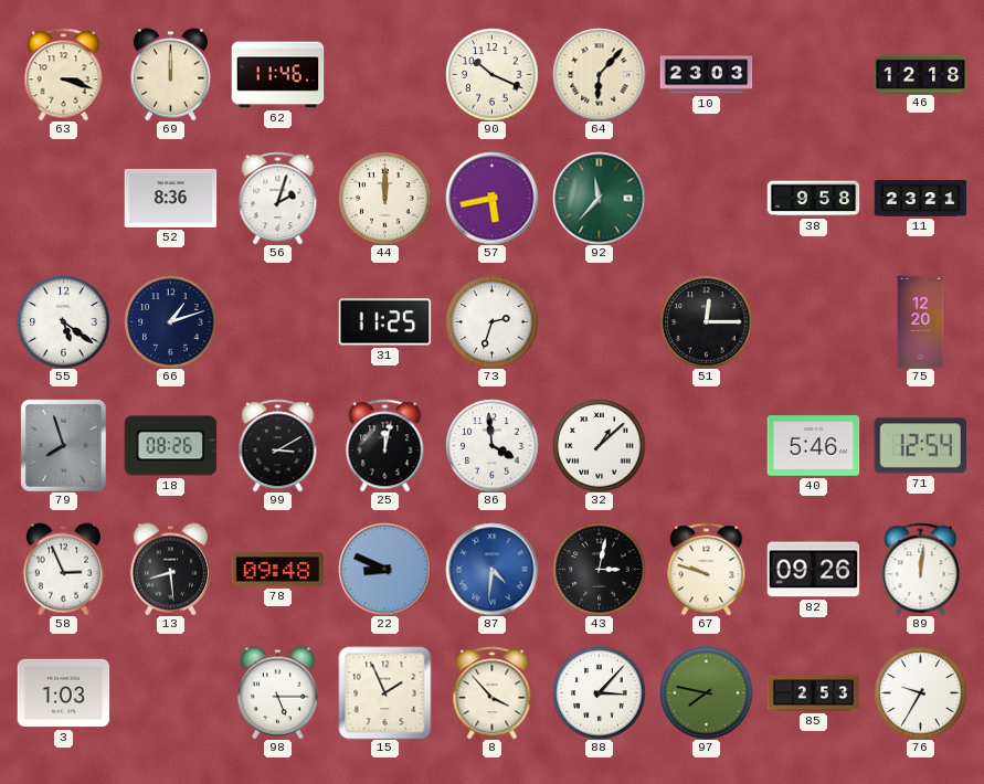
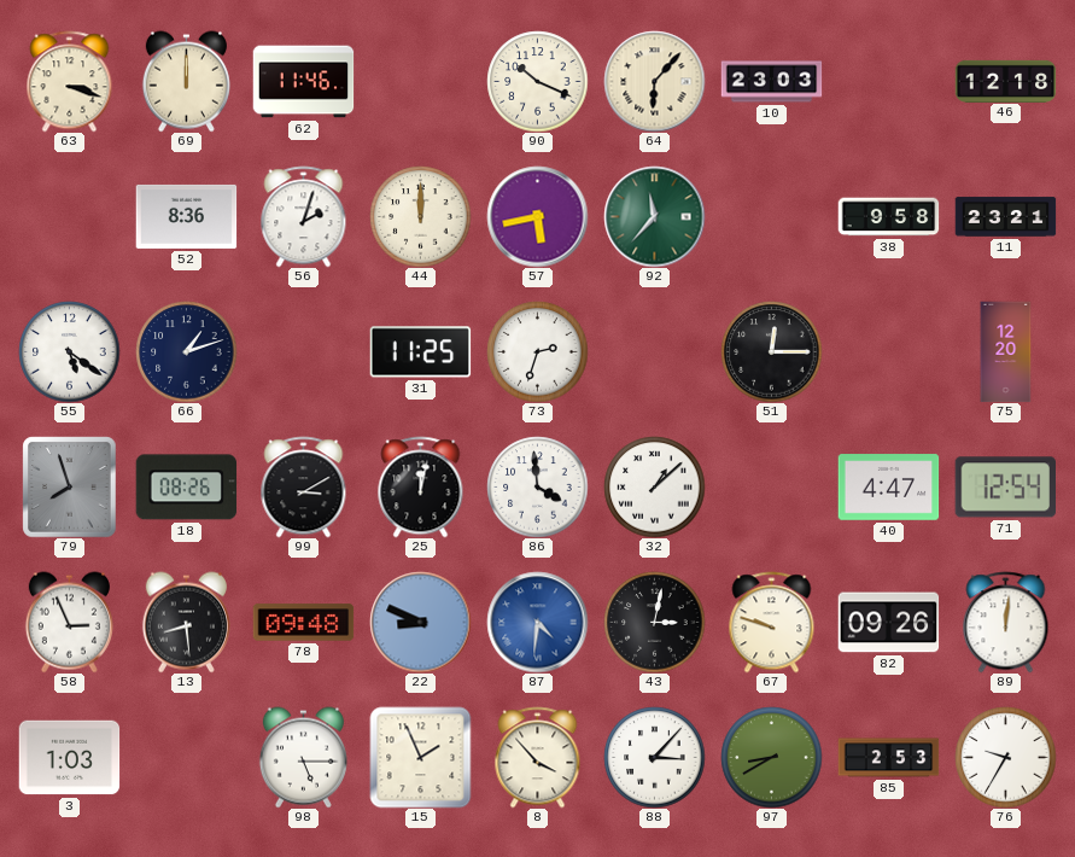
40: 5:46 -> 4:47
97: 7:47 -> 8:40
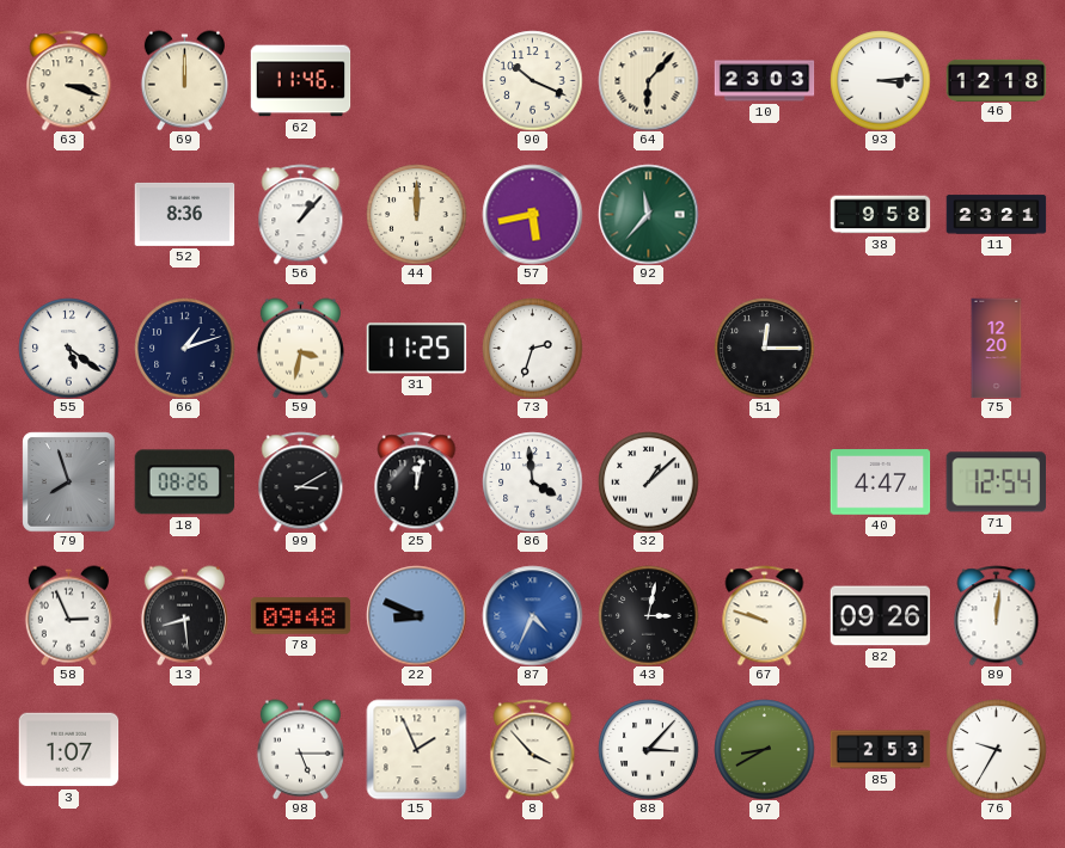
93: none -> 3:14
56: 2:03 -> 1:07
59: none -> 3:32
87: 4:31 -> 4:34
3: 1:03 -> 1:07
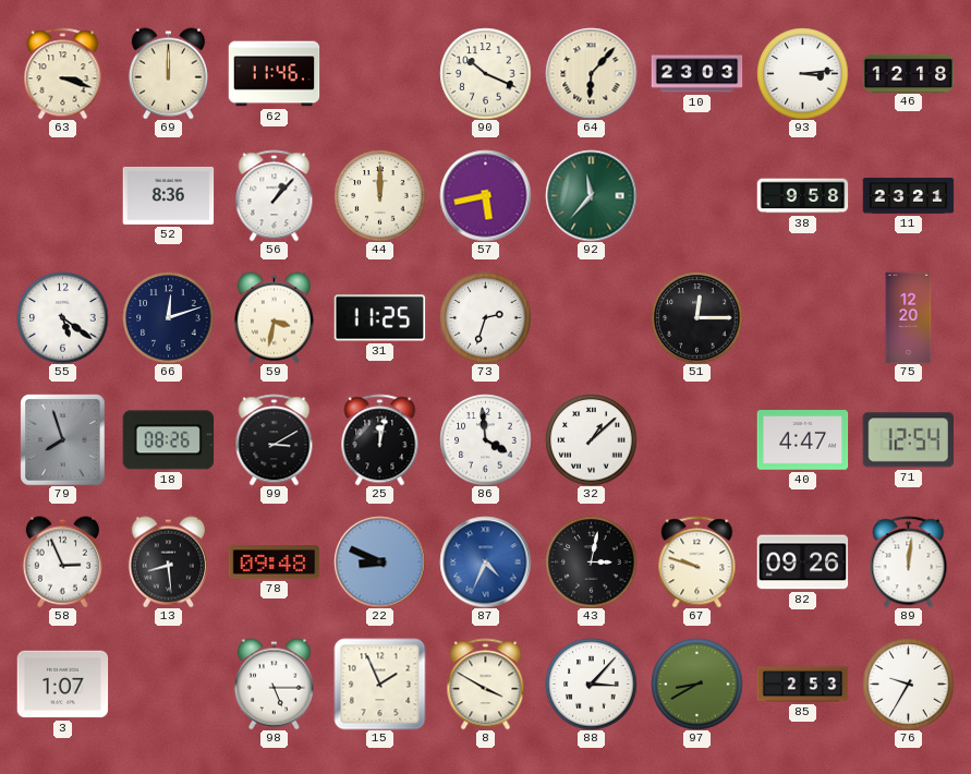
66: 1:12 -> 12:12
8: 3:53 -> 3:50
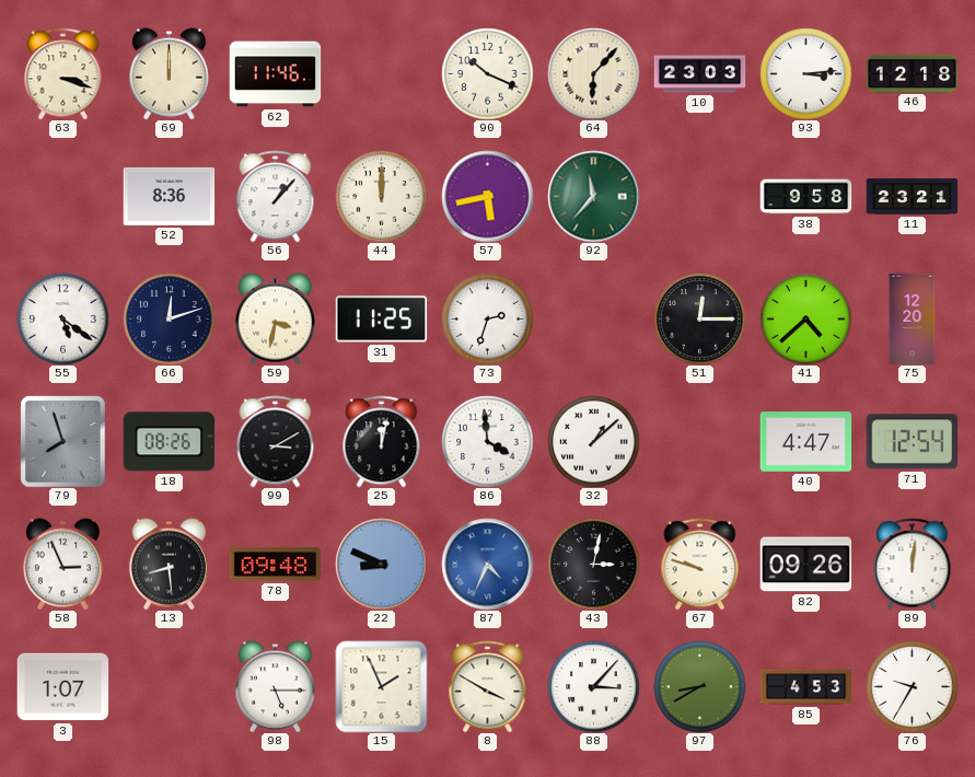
41: none -> 4:38
85: 2:53 -> 4:53
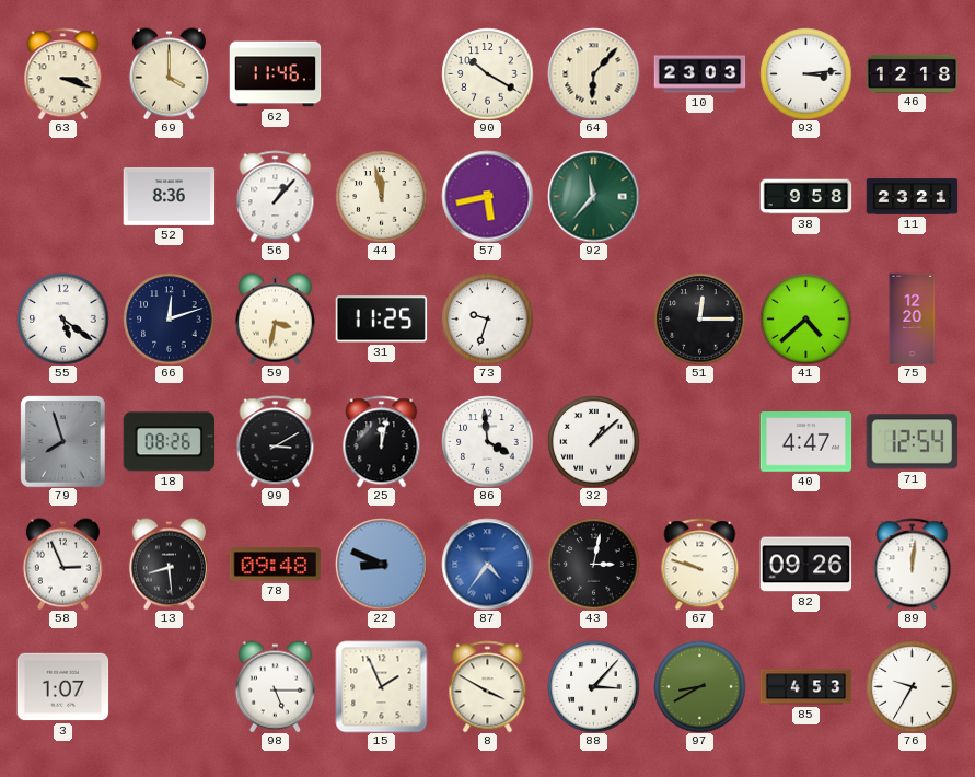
69: 12:00 -> 4:00
90: 10:19 -> 10:20
44: 12:00 -> 11:58
73: 2:33 -> 9:33
87: 4:34 -> 4:36
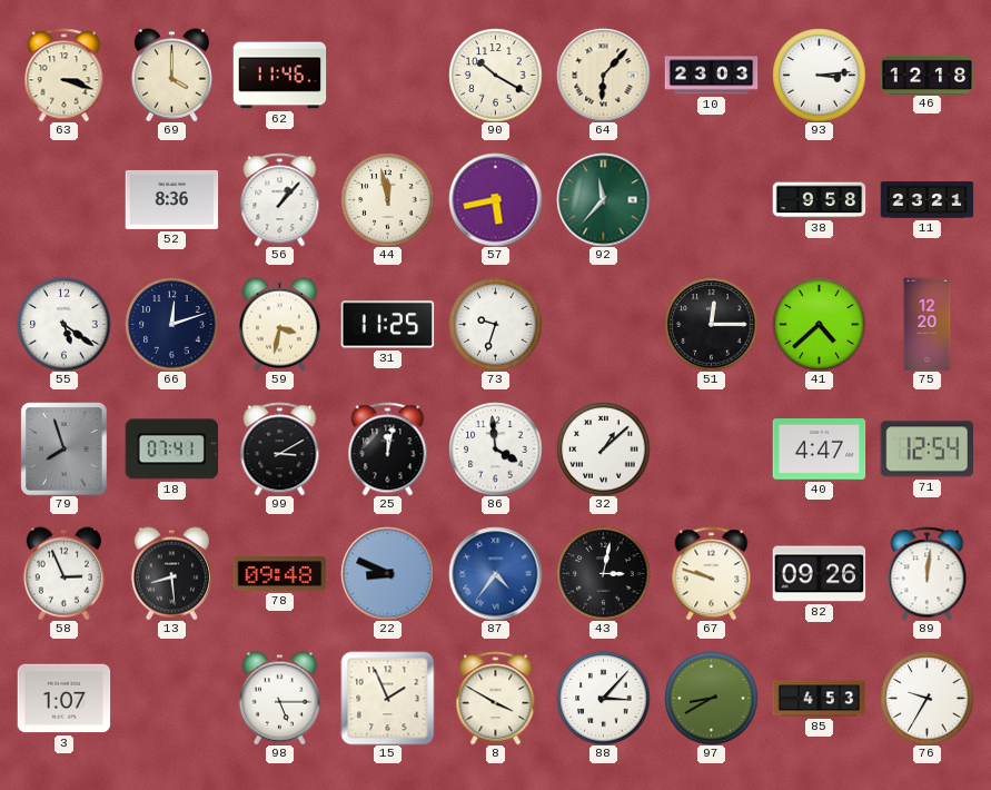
18: 08:26 -> 07:41
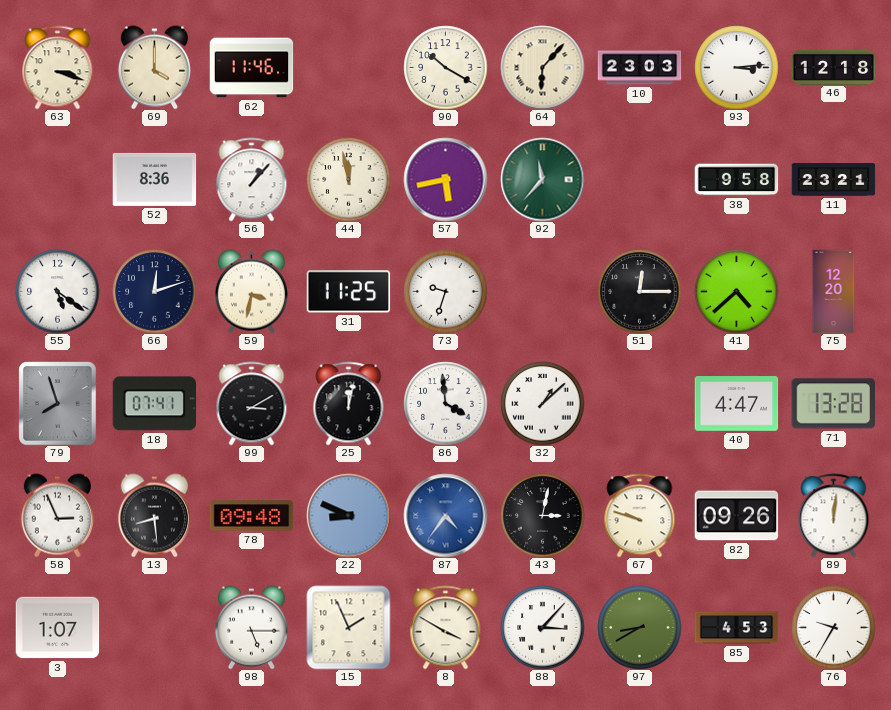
71: 12:54 -> 13:28
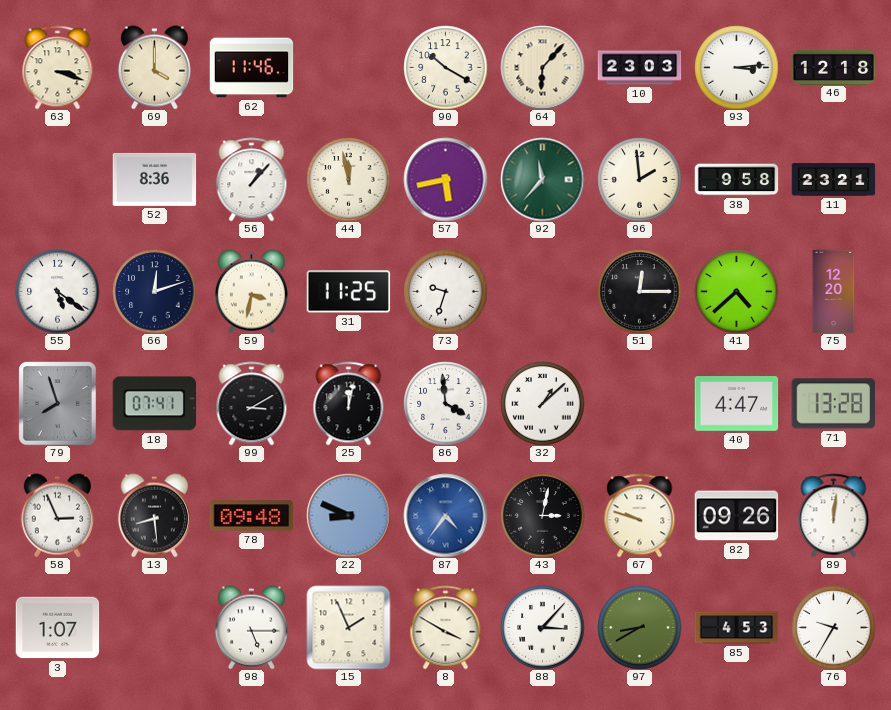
96: none -> 1:59
